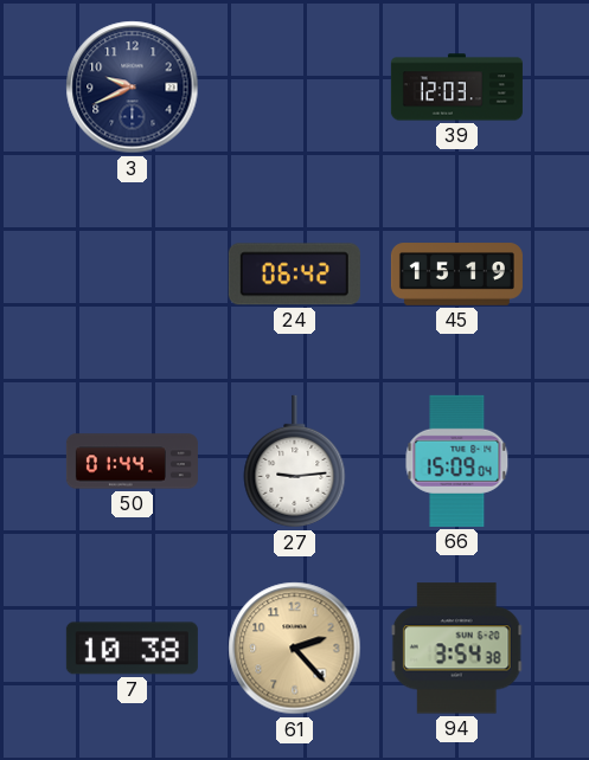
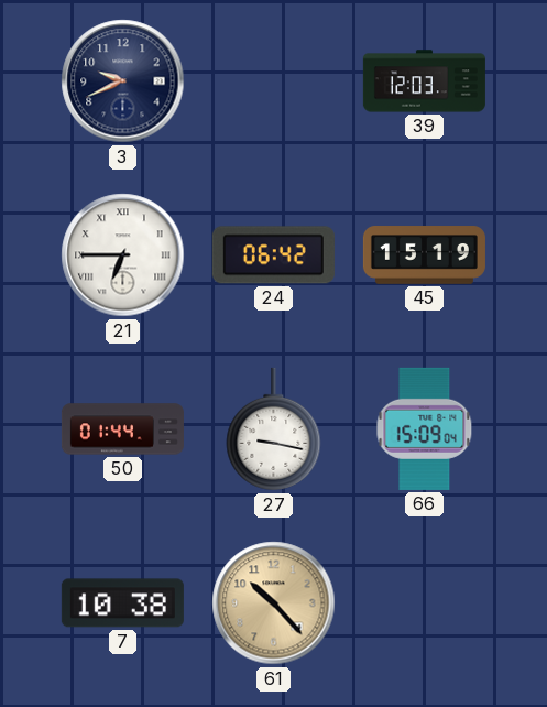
21: none -> 6:45
27: 9:14 -> 9:17
61: 2:23 -> 10:23
94: 3:54 -> none
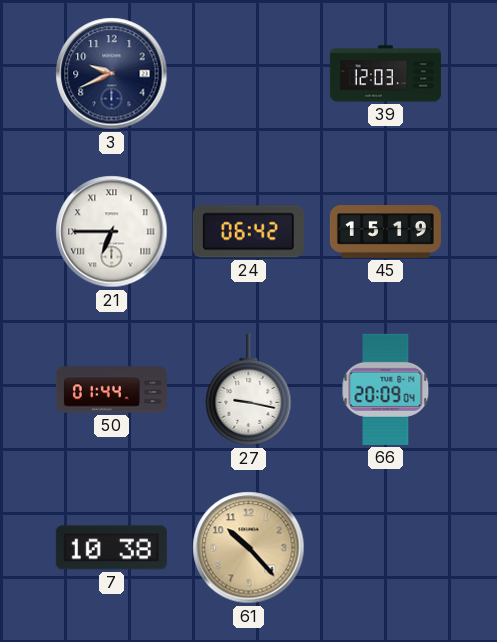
66: 15:09 -> 20:09
